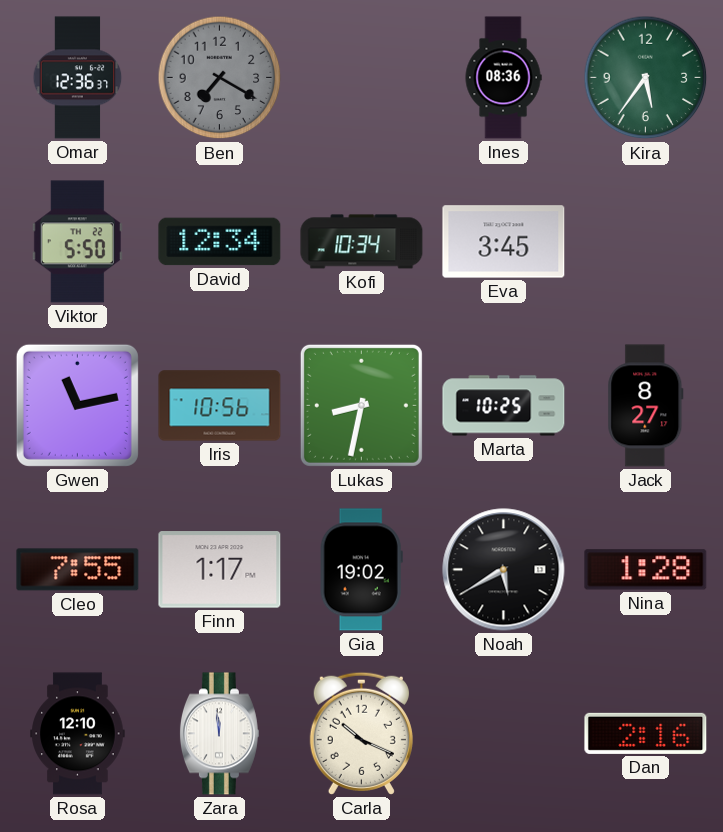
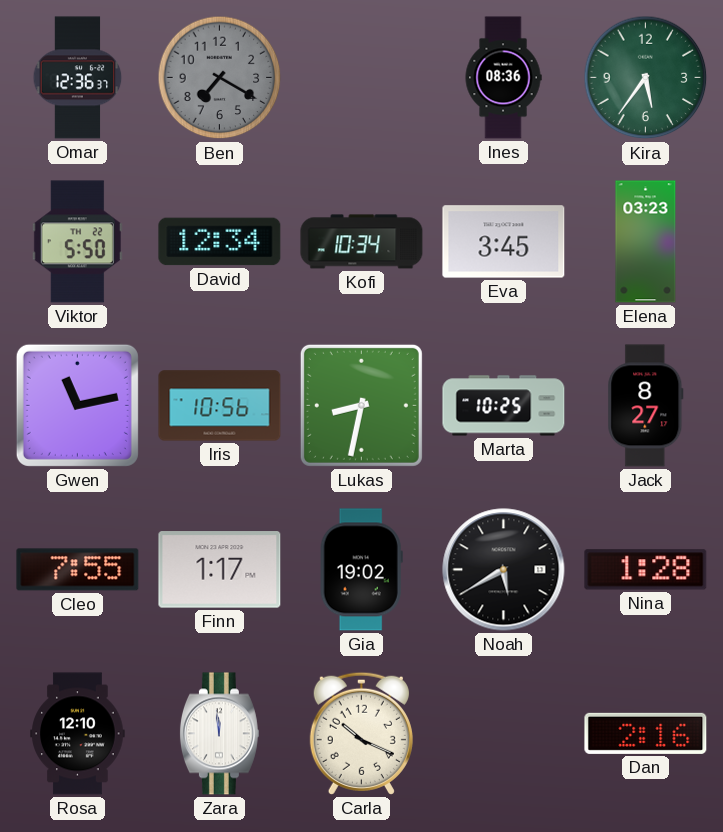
Elena: none -> 03:23
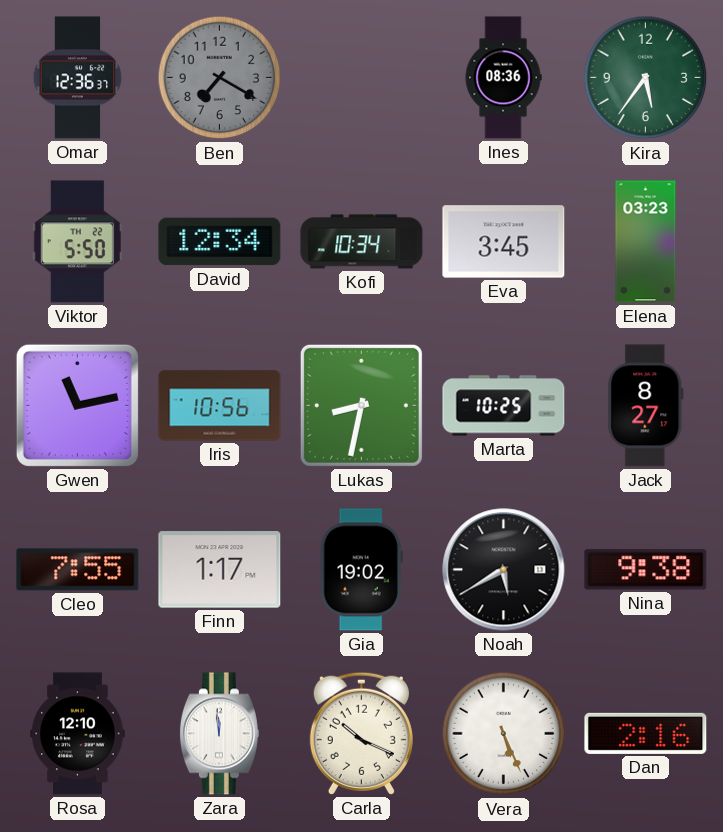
Nina: 1:28 -> 9:38
Vera: none -> 5:26
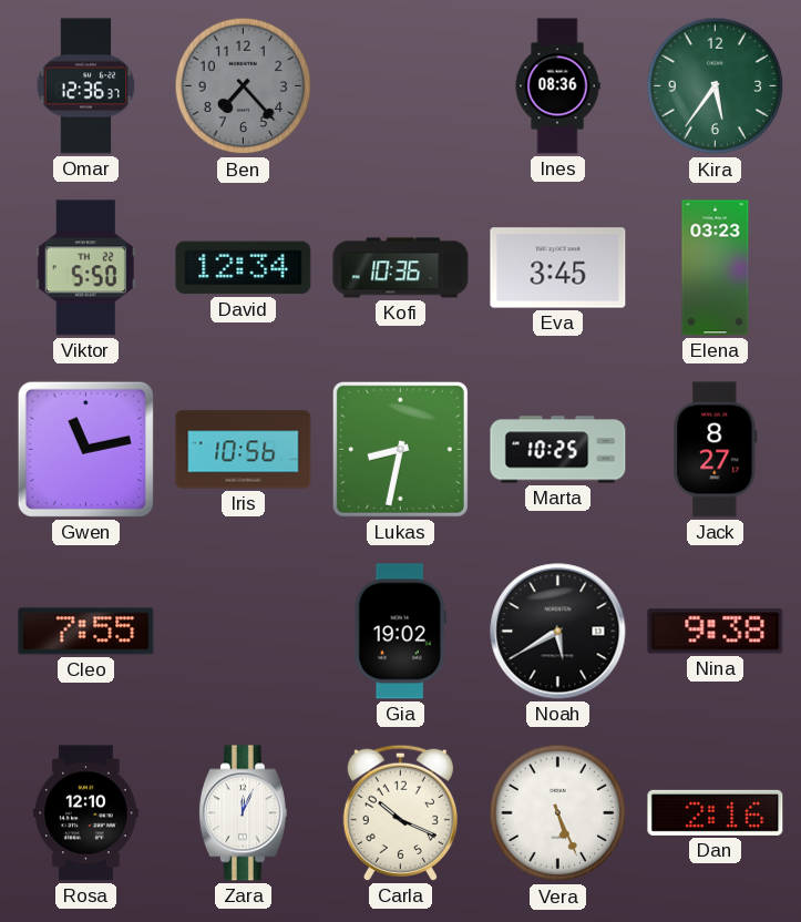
Ben: 7:20 -> 7:23
Kofi: 10:34 -> 10:36
Finn: 1:17 -> none
Zara: 11:59 -> 12:04
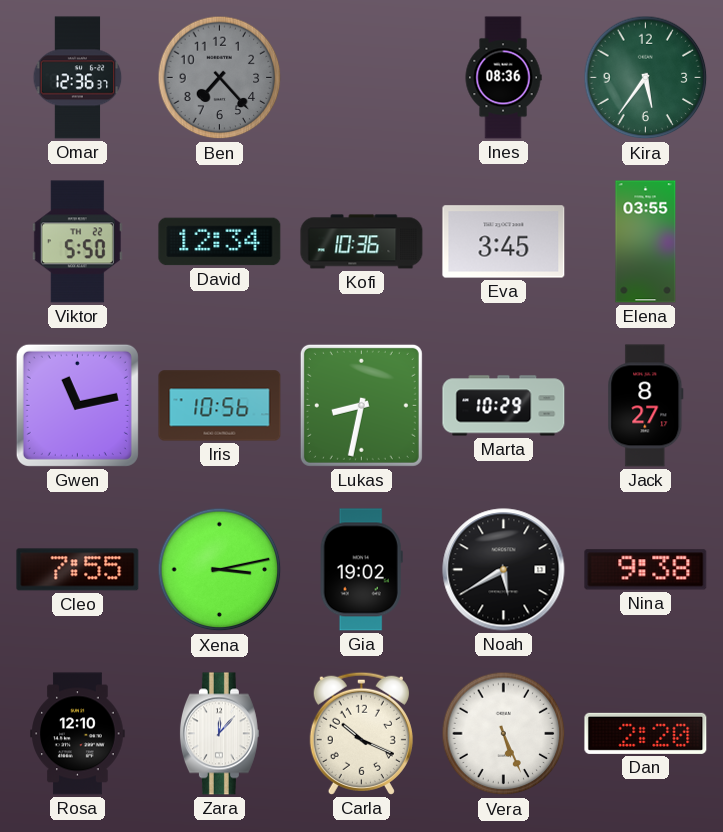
Elena: 03:23 -> 03:55
Marta: 10:25 -> 10:29
Xena: none -> 3:13
Zara: 12:04 -> 12:07
Dan: 2:16 -> 2:20
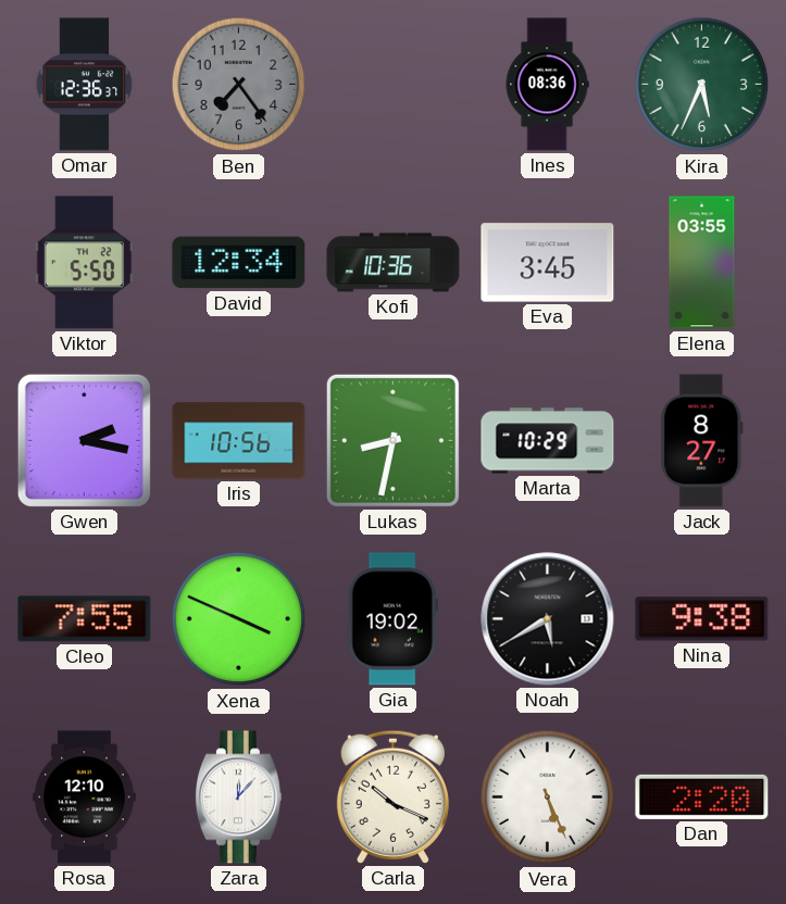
Ben: 7:23 -> 7:24
Kira: 5:36 -> 5:34
Gwen: 11:13 -> 2:17
Xena: 3:13 -> 3:49
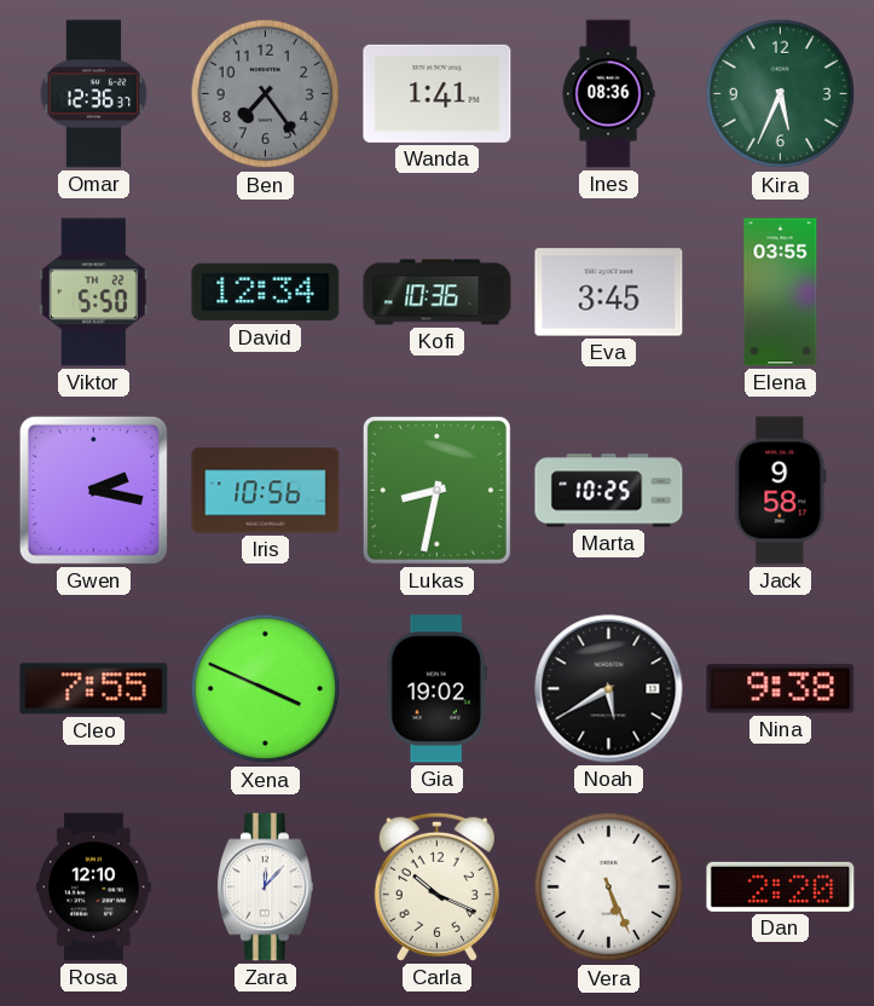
Wanda: none -> 1:41
Marta: 10:29 -> 10:25
Jack: 8:27 -> 9:58
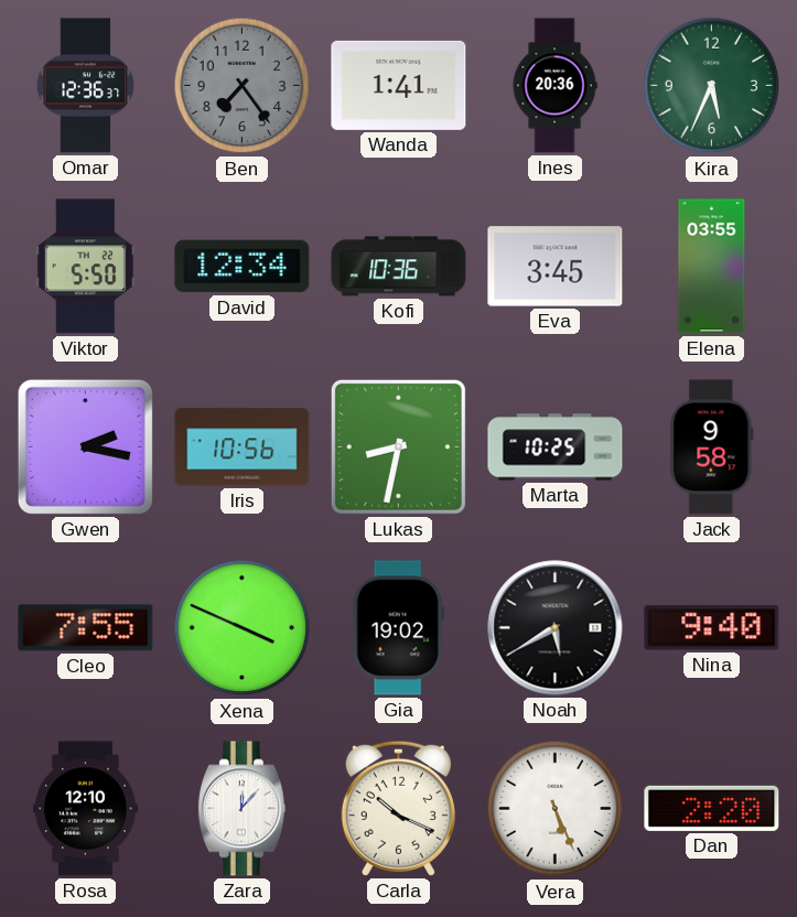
Ines: 08:36 -> 20:36
Nina: 9:38 -> 9:40
